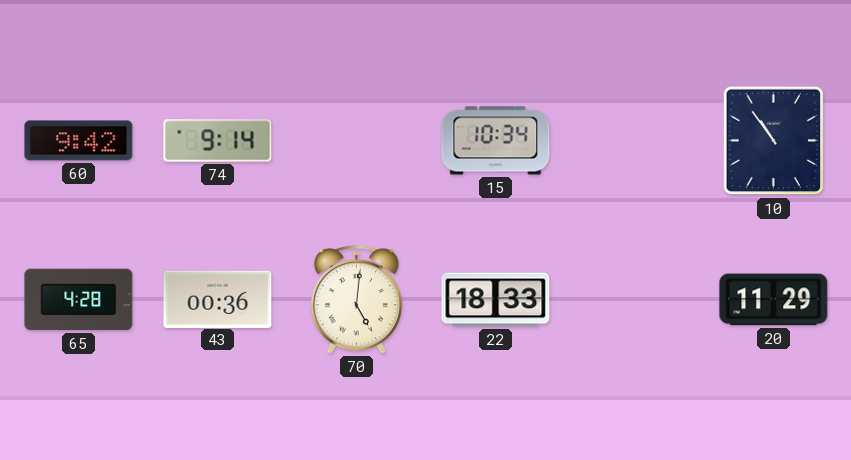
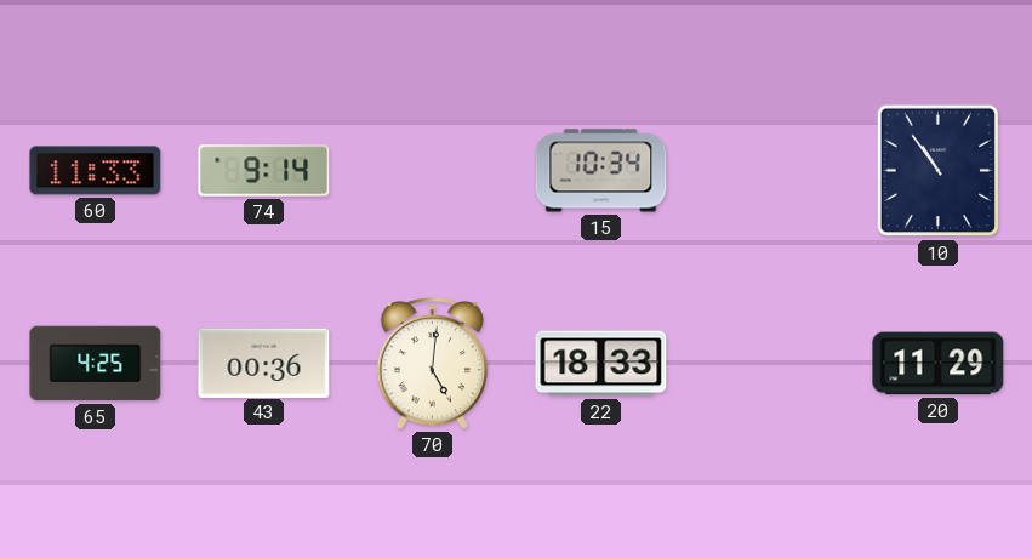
60: 9:42 -> 11:33
65: 4:28 -> 4:25
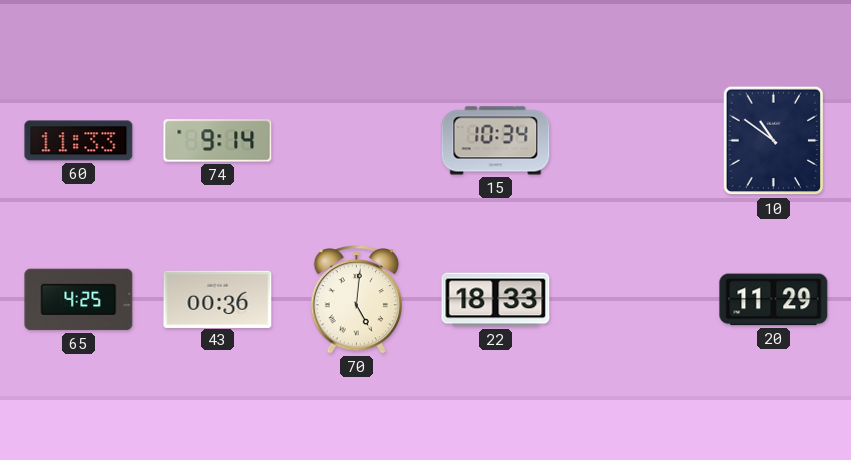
10: 10:54 -> 10:51
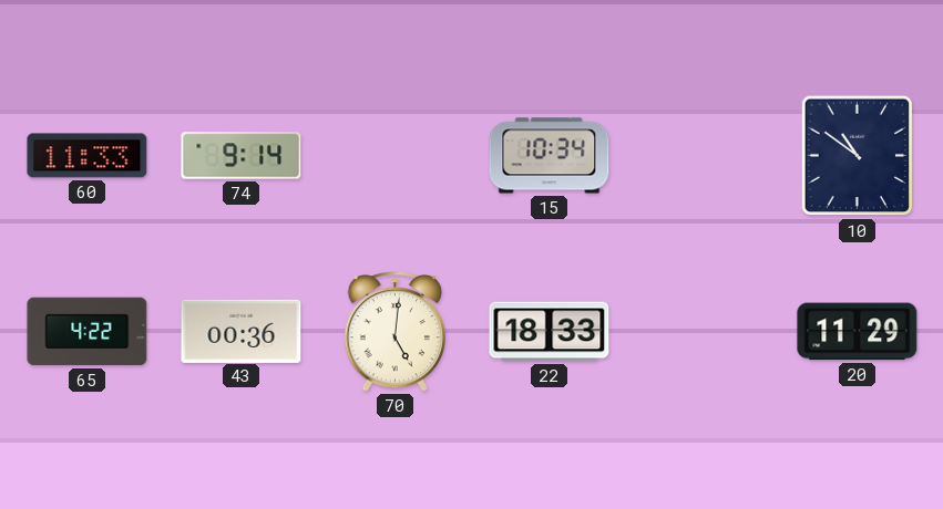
65: 4:25 -> 4:22
